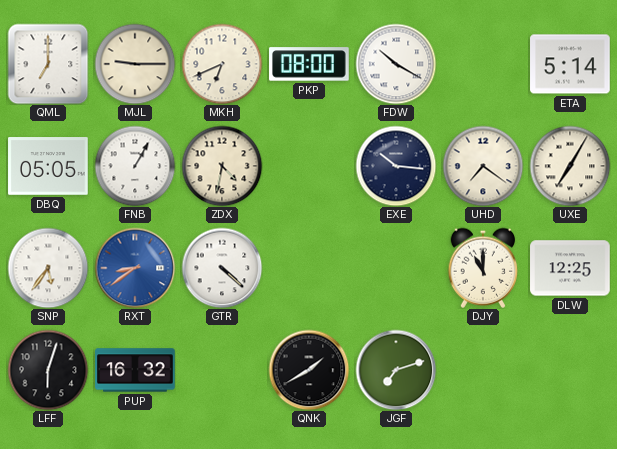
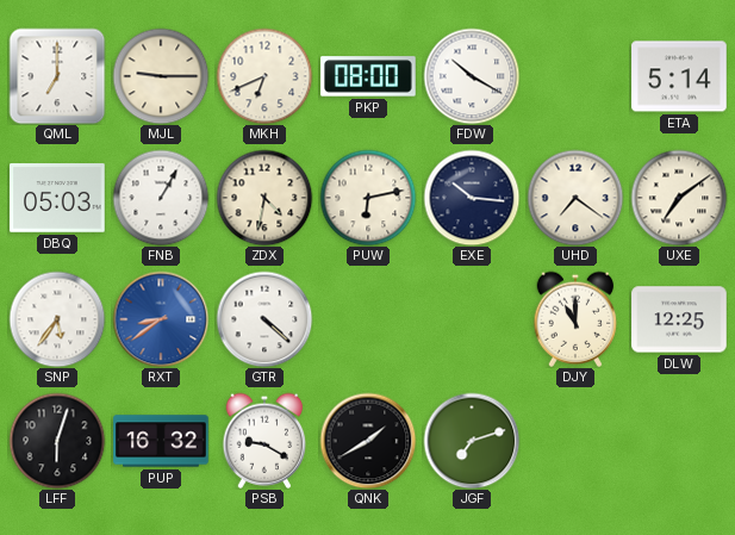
DBQ: 05:05 -> 05:03
PUW: none -> 6:13
UXE: 7:05 -> 7:09
PSB: none -> 9:20
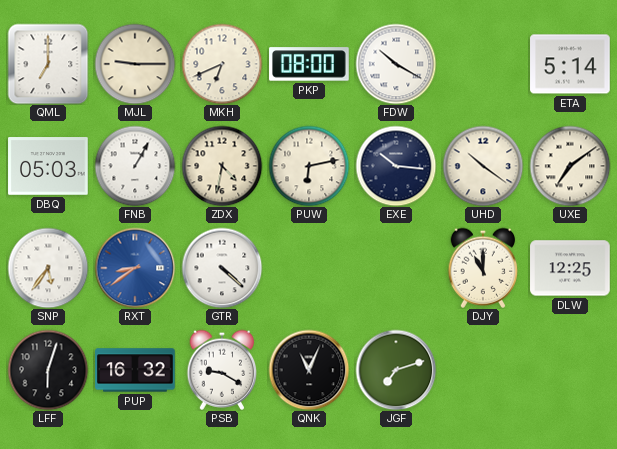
UHD: 7:21 -> 10:21
QNK: 1:40 -> 11:04
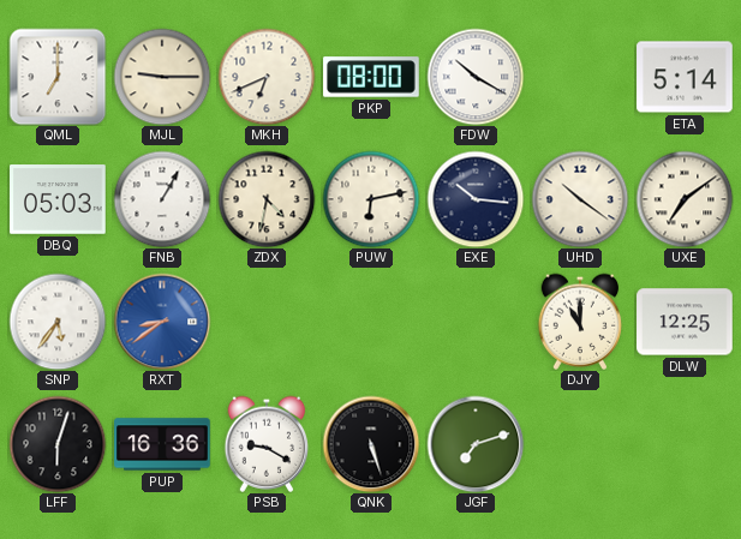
GTR: 4:22 -> none
PUP: 16:32 -> 16:36
QNK: 11:04 -> 5:27
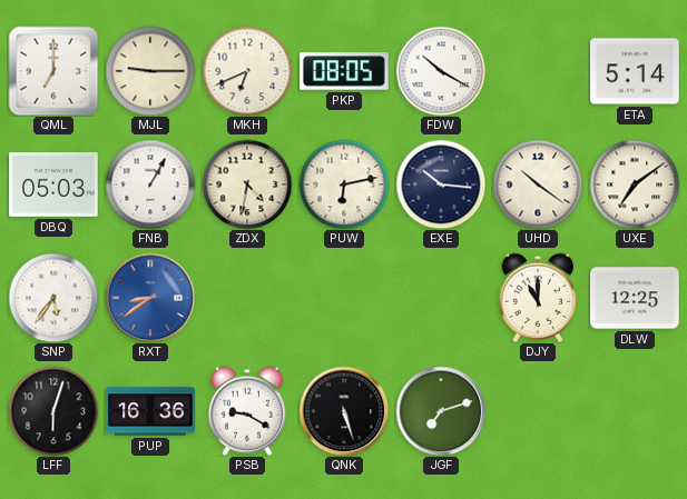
PKP: 08:00 -> 08:05
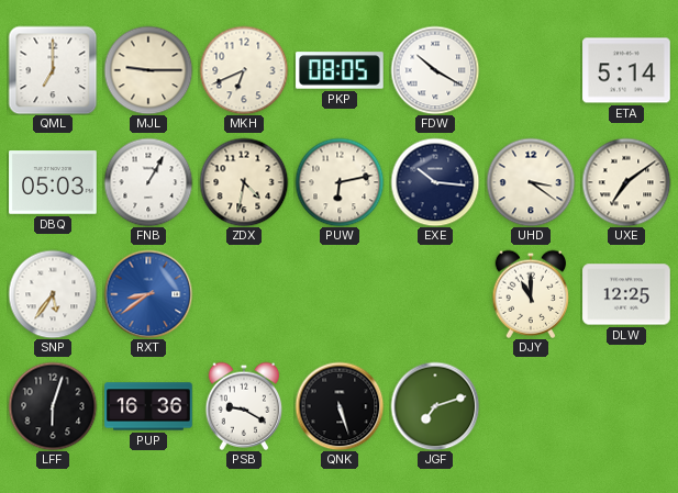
UHD: 10:21 -> 3:21
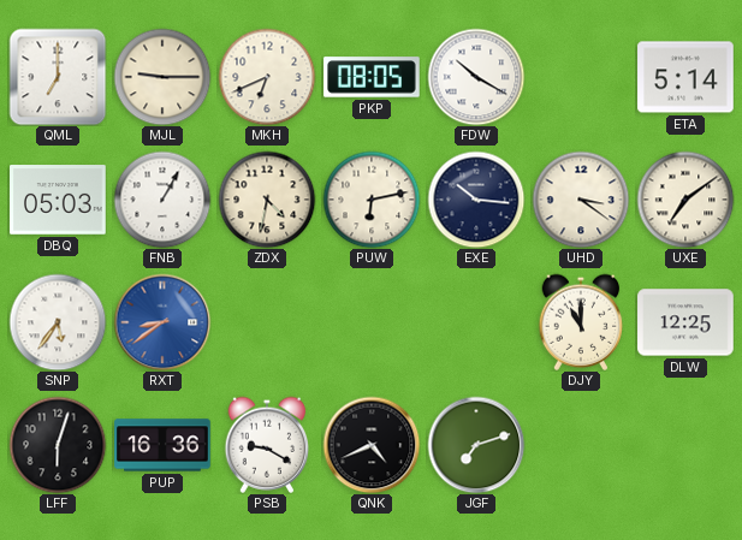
QNK: 5:27 -> 4:41
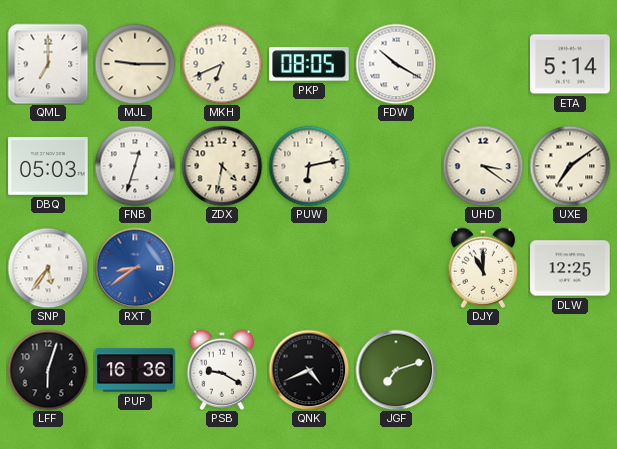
FNB: 1:05 -> 12:33
EXE: 10:16 -> none
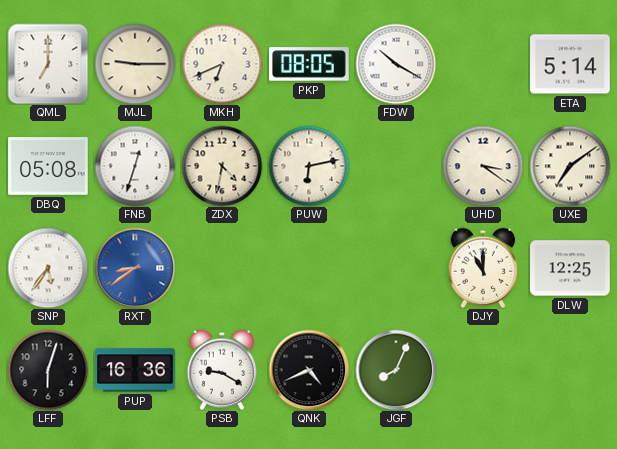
DBQ: 05:03 -> 05:08
JGF: 7:12 -> 8:04
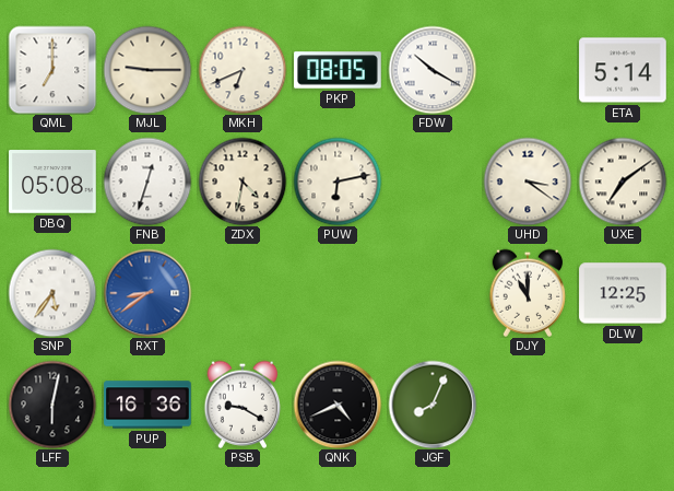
LFF: 6:03 -> 6:02
